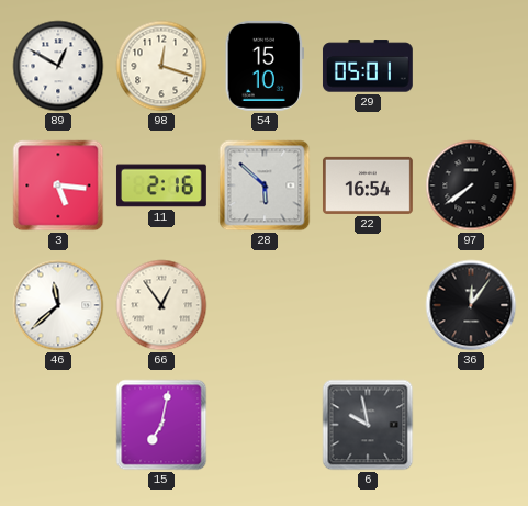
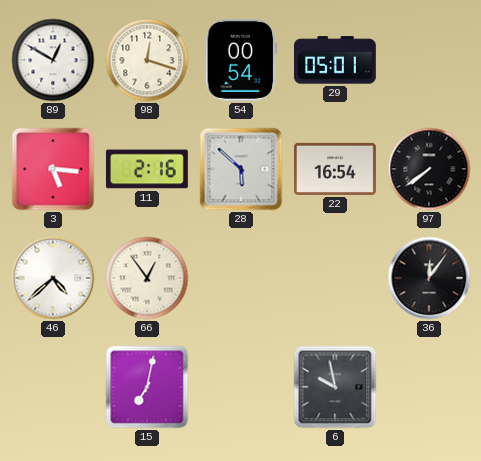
54: 15:10 -> 00:54
46: 11:38 -> 4:38
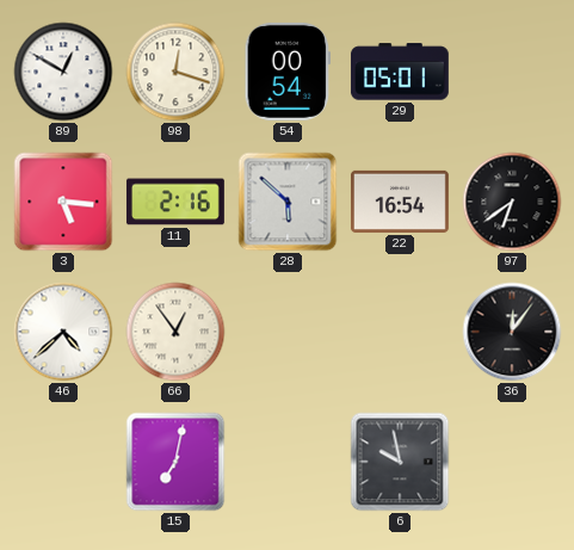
97: 7:39 -> 6:39
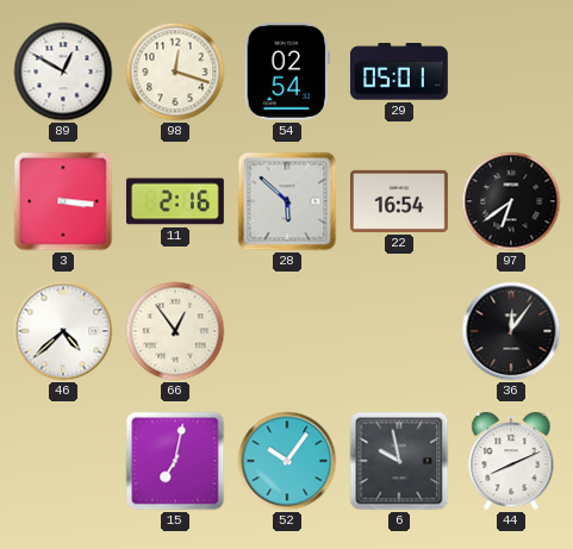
54: 00:54 -> 02:54
3: 5:16 -> 3:16
52: none -> 10:06
44: none -> 8:11
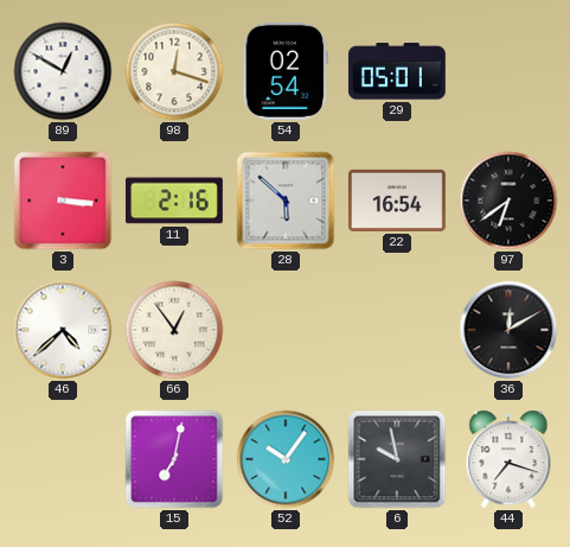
36: 12:06 -> 12:10
44: 8:11 -> 7:18
